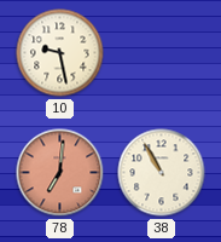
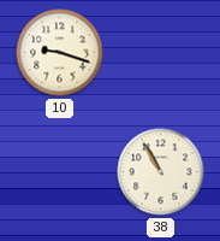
10: 9:28 -> 9:18
78: 7:01 -> none
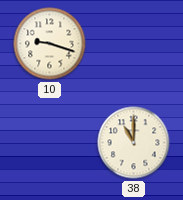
38: 10:55 -> 11:00
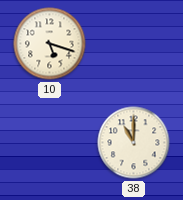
10: 9:18 -> 5:18
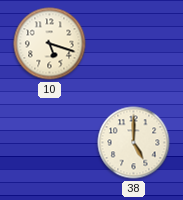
38: 11:00 -> 5:00
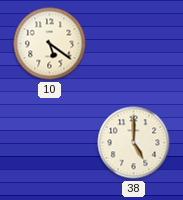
10: 5:18 -> 5:21
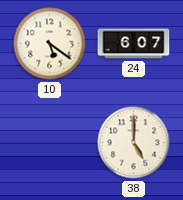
24: none -> 6:07
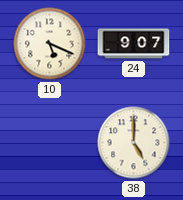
10: 5:21 -> 5:19
24: 6:07 -> 9:07
